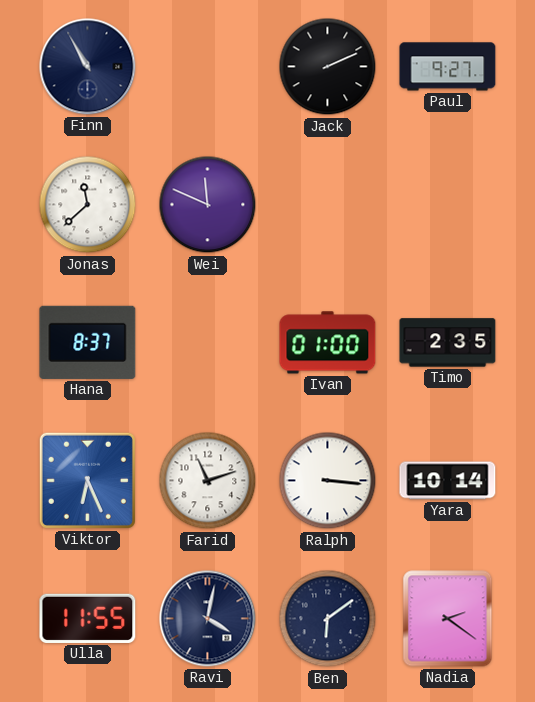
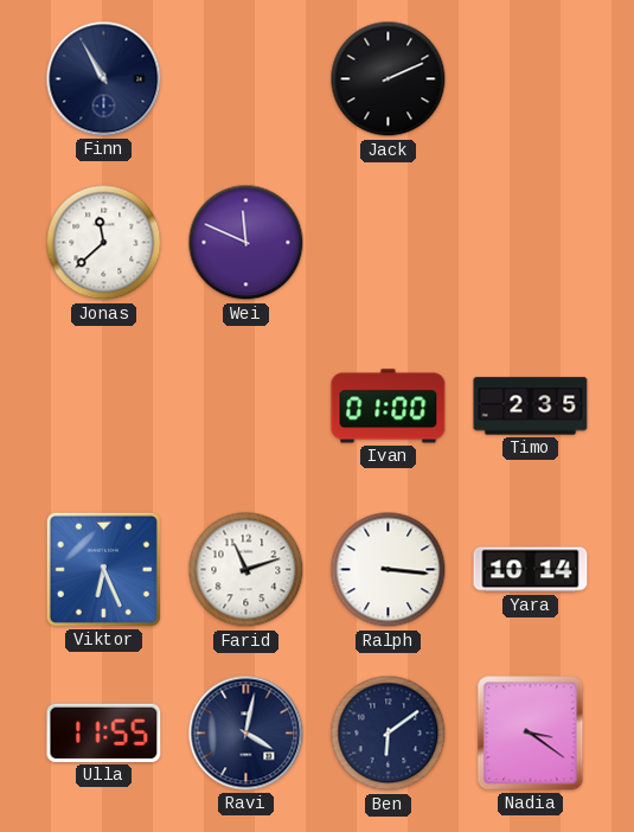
Paul: 9:27 -> none
Hana: 8:37 -> none
Nadia: 2:21 -> 3:21
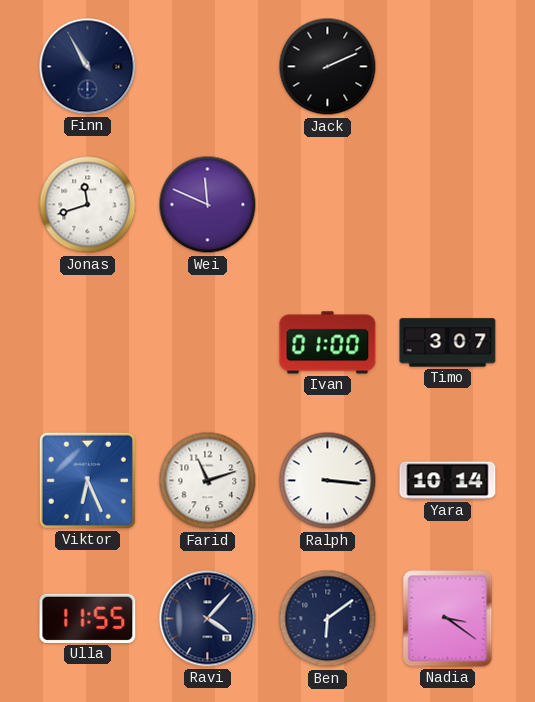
Jonas: 11:38 -> 11:42
Timo: 2:35 -> 3:07
Ravi: 4:02 -> 4:07
